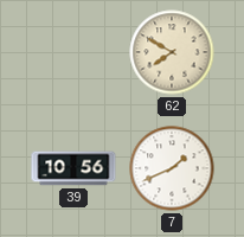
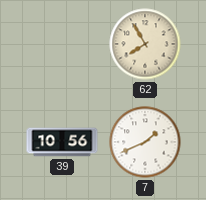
62: 7:50 -> 7:55
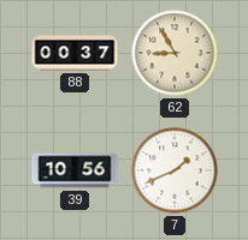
88: none -> 00:37
62: 7:55 -> 8:55
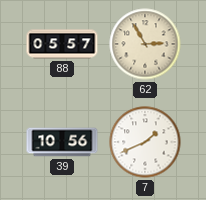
88: 00:37 -> 05:57
62: 8:55 -> 2:55
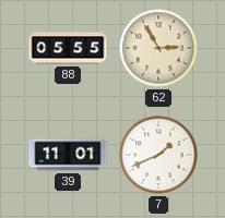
88: 05:57 -> 05:55
39: 10:56 -> 11:01
